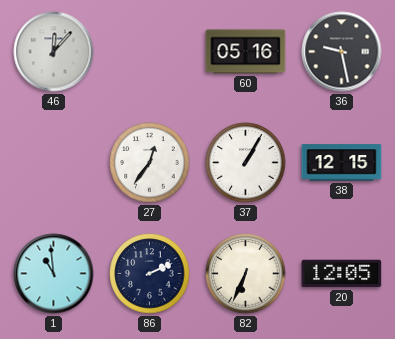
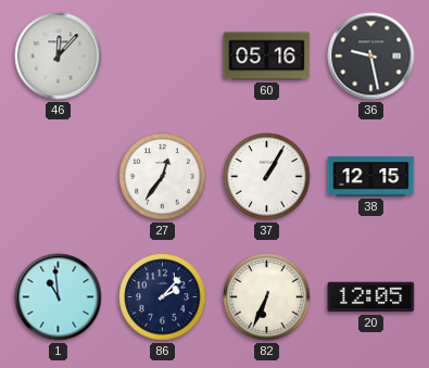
86: 2:11 -> 2:07
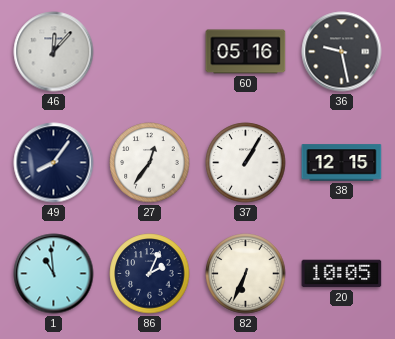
49: none -> 8:06
86: 2:07 -> 2:04
20: 12:05 -> 10:05
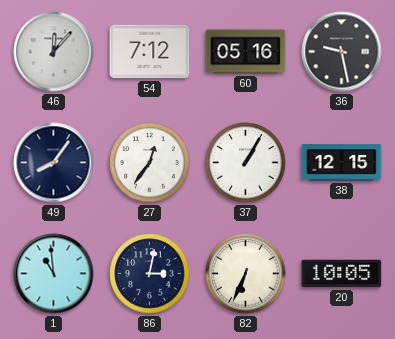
54: none -> 7:12
86: 2:04 -> 3:02
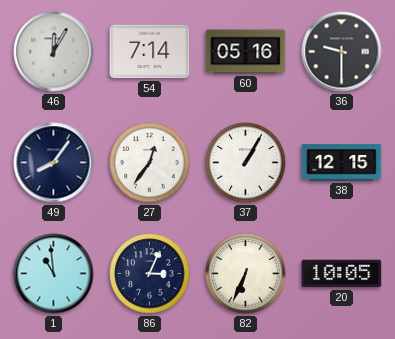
46: 12:07 -> 12:05
54: 7:12 -> 7:14
36: 9:28 -> 9:30
86: 3:02 -> 3:04
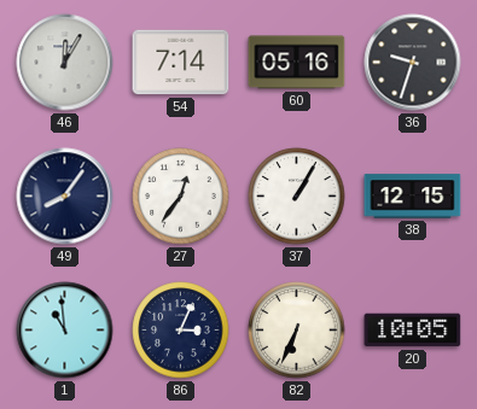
36: 9:30 -> 9:33
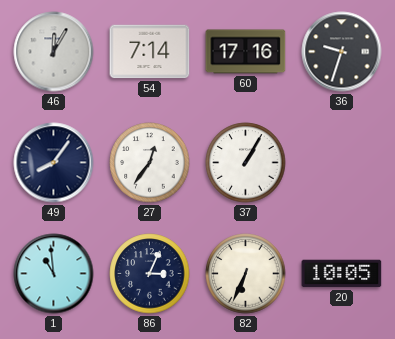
60: 05:16 -> 17:16
38: 12:15 -> none
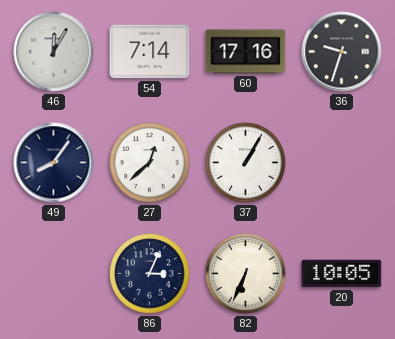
27: 12:36 -> 12:38
1: 10:59 -> none
